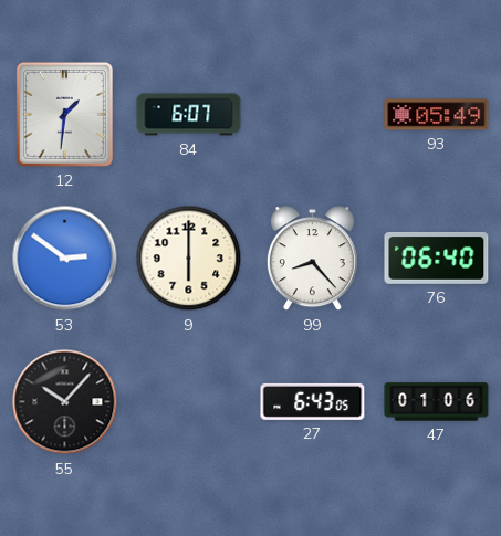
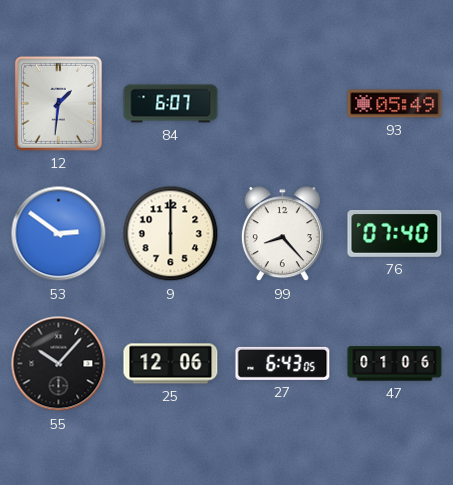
76: 06:40 -> 07:40
25: none -> 12:06
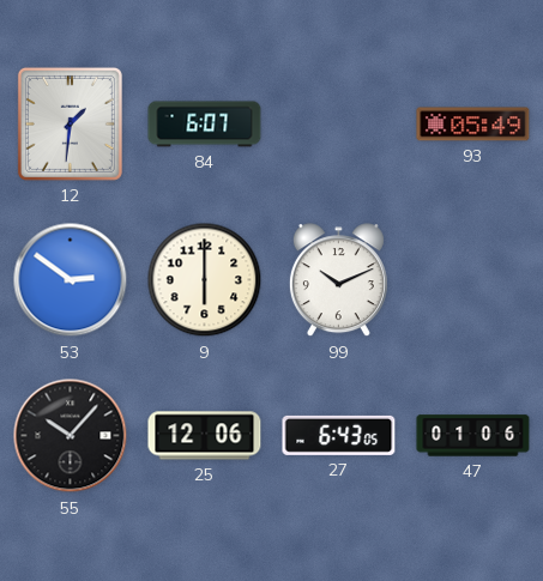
99: 8:23 -> 10:11
76: 07:40 -> none
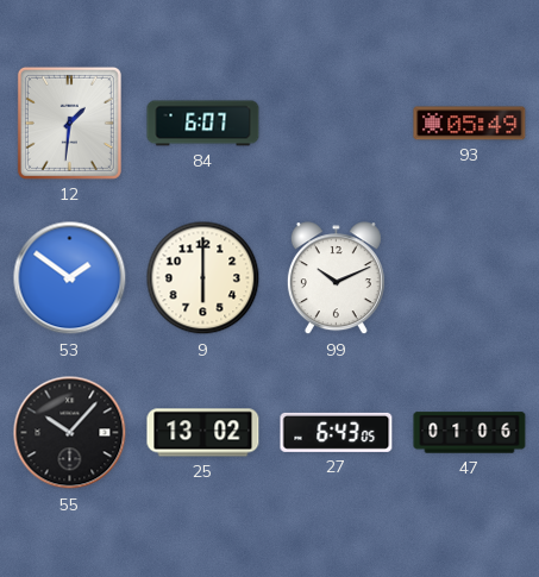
53: 2:51 -> 1:51
25: 12:06 -> 13:02
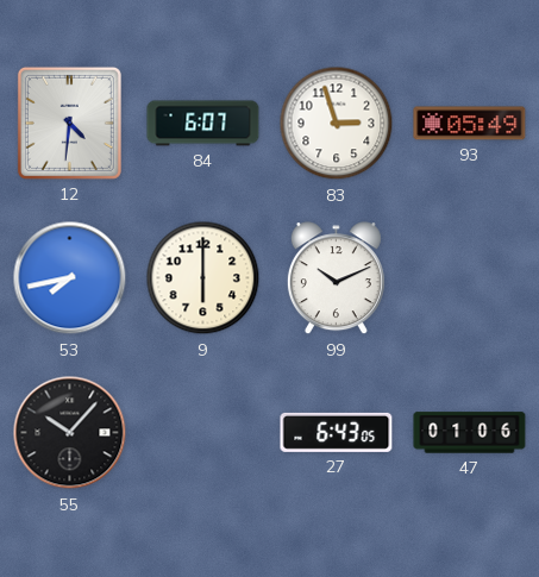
12: 1:31 -> 4:31
83: none -> 2:57
53: 1:51 -> 7:43
25: 13:02 -> none
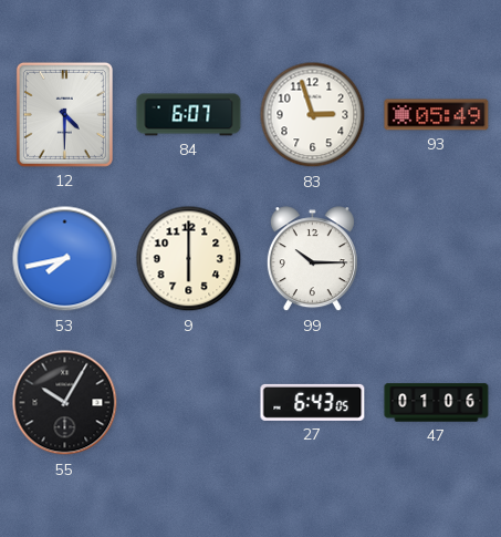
12: 4:31 -> 4:30
99: 10:11 -> 10:15
55: 10:07 -> 10:05
